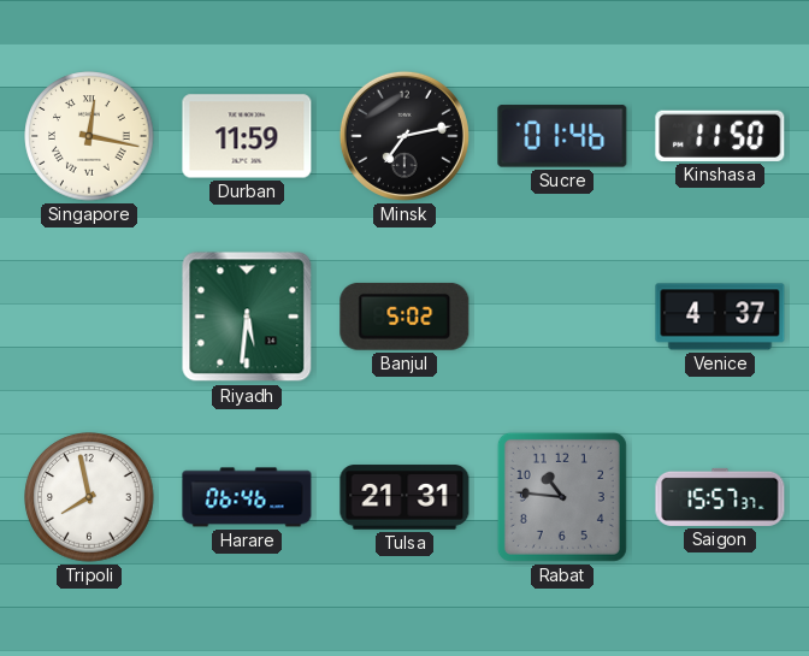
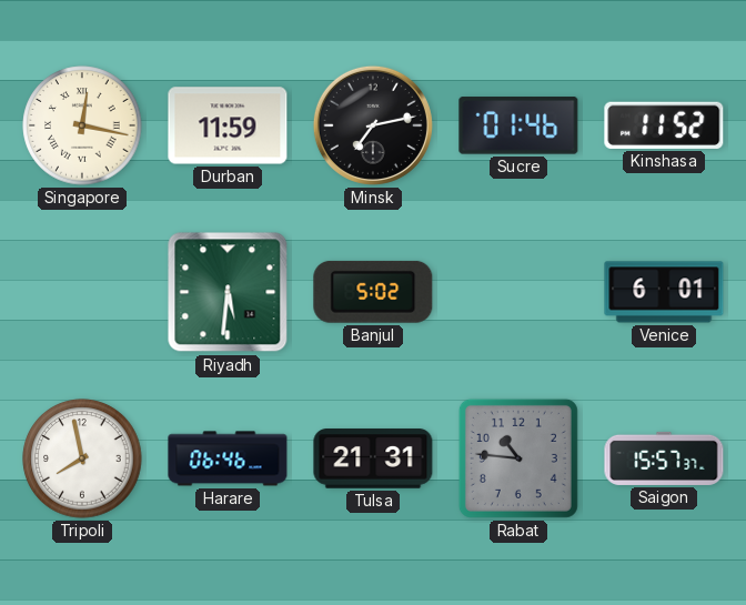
Kinshasa: 11:50 -> 11:52
Venice: 4:37 -> 6:01
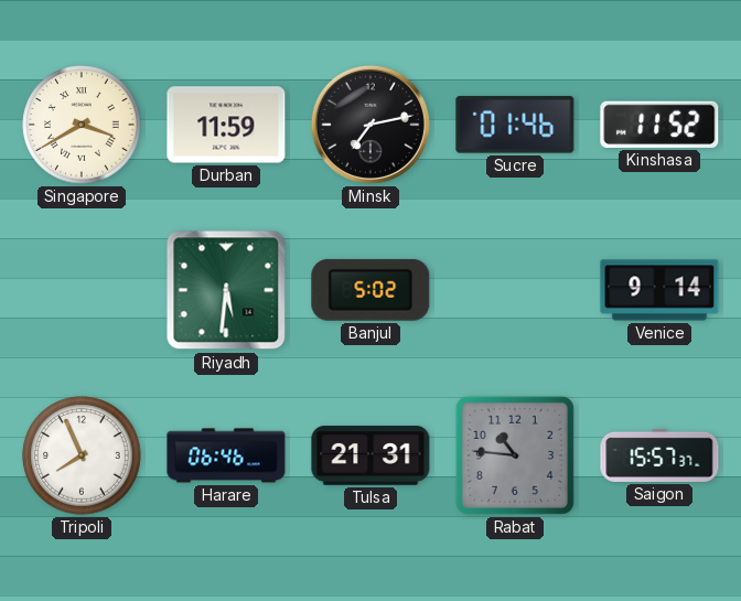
Singapore: 12:17 -> 3:40
Venice: 6:01 -> 9:14
Tripoli: 7:58 -> 7:56
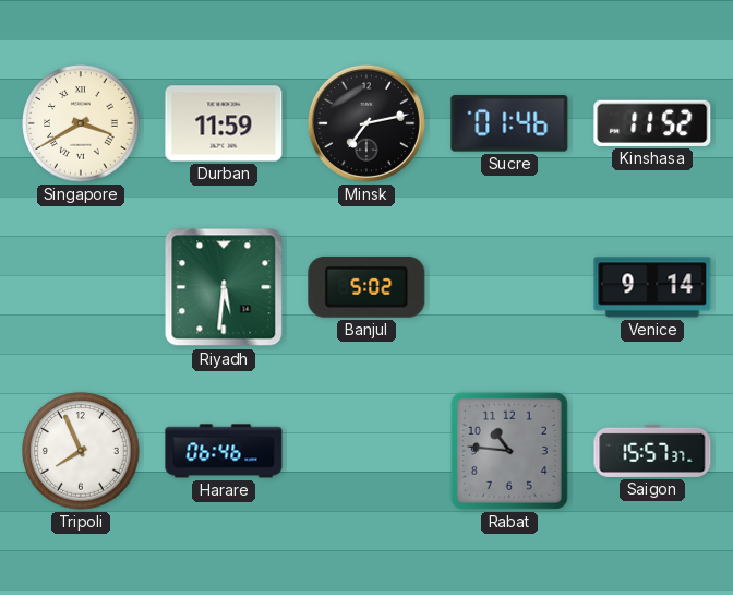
Tulsa: 21:31 -> none
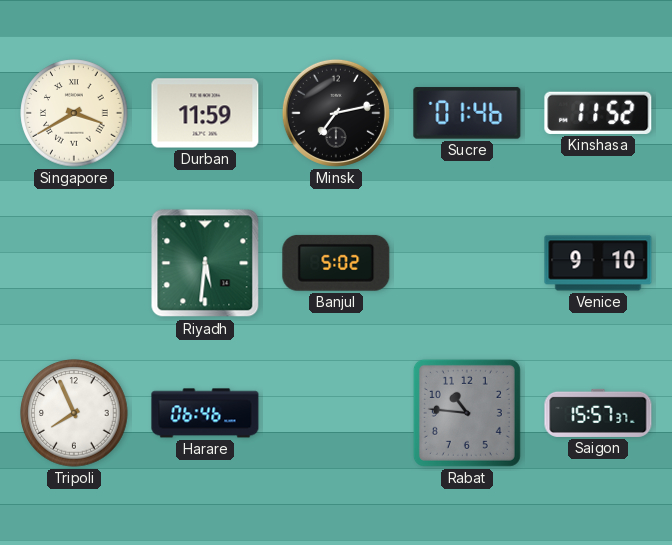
Venice: 9:14 -> 9:10
